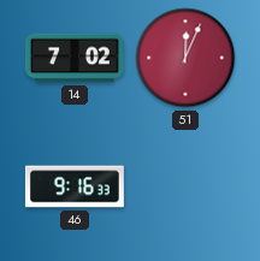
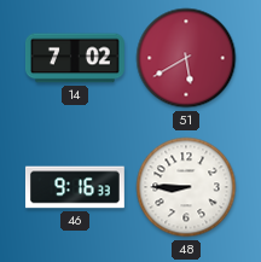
51: 12:04 -> 5:40
48: none -> 8:45
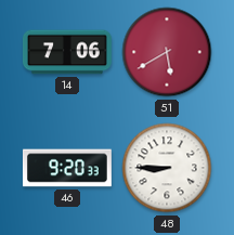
14: 7:02 -> 7:06
46: 9:16 -> 9:20
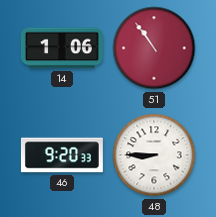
14: 7:06 -> 1:06
51: 5:40 -> 10:54
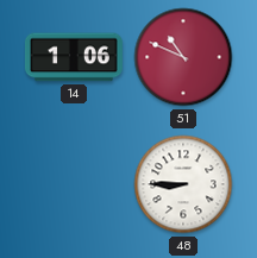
51: 10:54 -> 10:49
46: 9:20 -> none
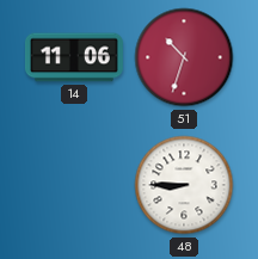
14: 1:06 -> 11:06
51: 10:49 -> 10:33
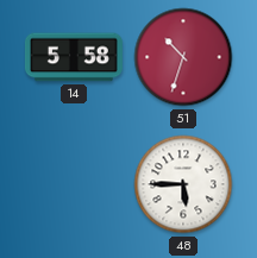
14: 11:06 -> 5:58
48: 8:45 -> 5:45
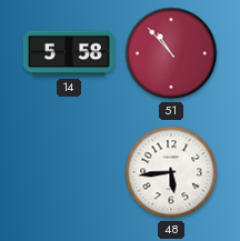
51: 10:33 -> 10:53
48: 5:45 -> 5:44
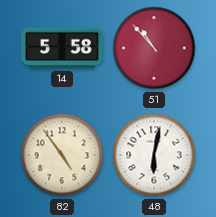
82: none -> 4:54
48: 5:44 -> 6:02
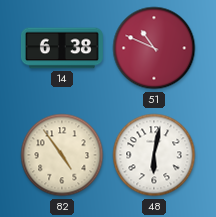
14: 5:58 -> 6:38
51: 10:53 -> 10:49
